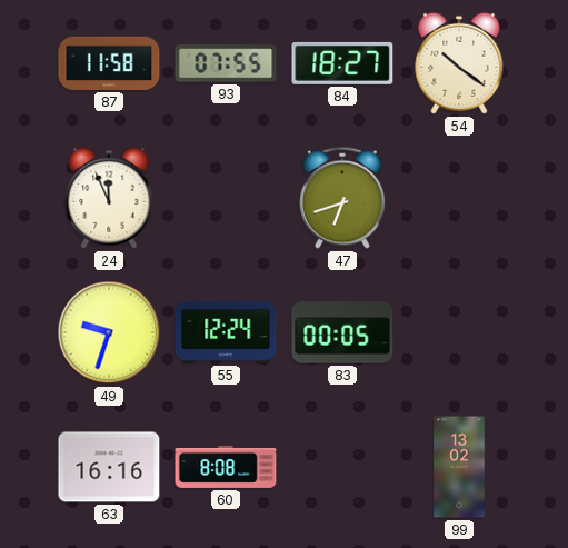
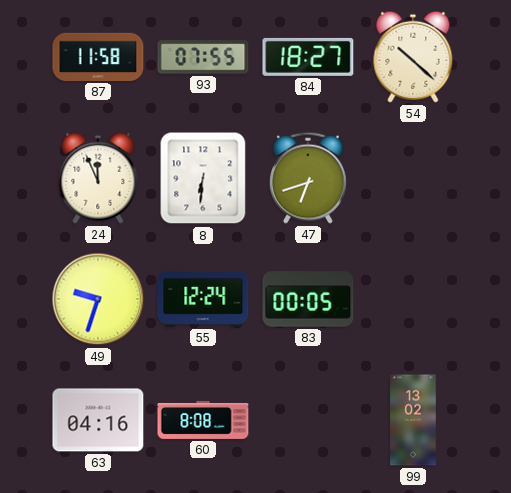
54: 10:21 -> 10:22
8: none -> 6:31
63: 16:16 -> 04:16
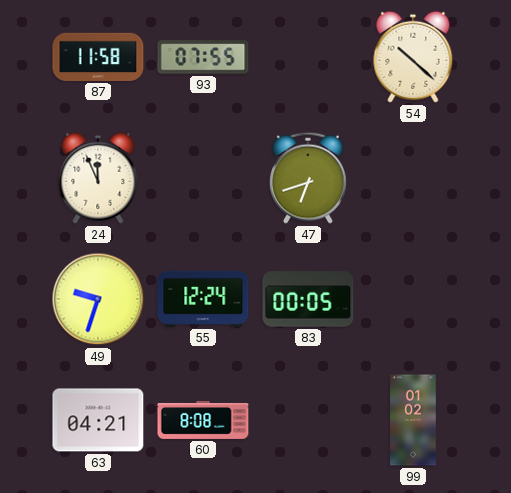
84: 18:27 -> none
8: 6:31 -> none
63: 04:16 -> 04:21
99: 13:02 -> 01:02
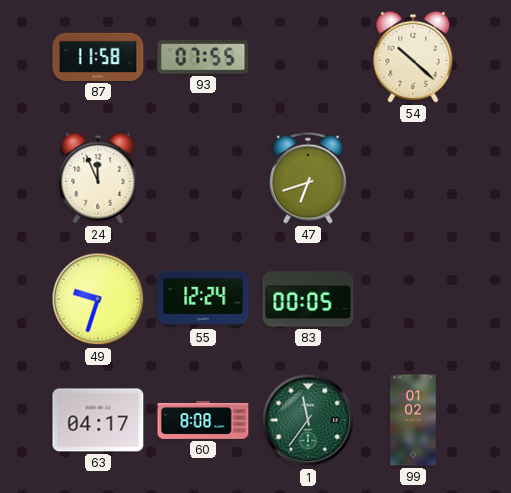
63: 04:21 -> 04:17
1: none -> 11:36
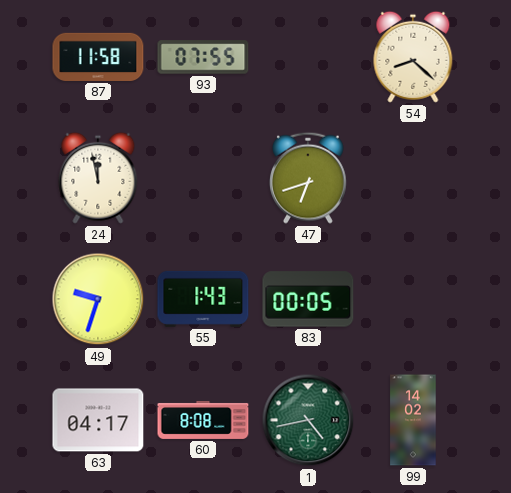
54: 10:22 -> 8:22
24: 11:56 -> 11:58
55: 12:24 -> 1:43
1: 11:36 -> 4:43
99: 01:02 -> 14:02
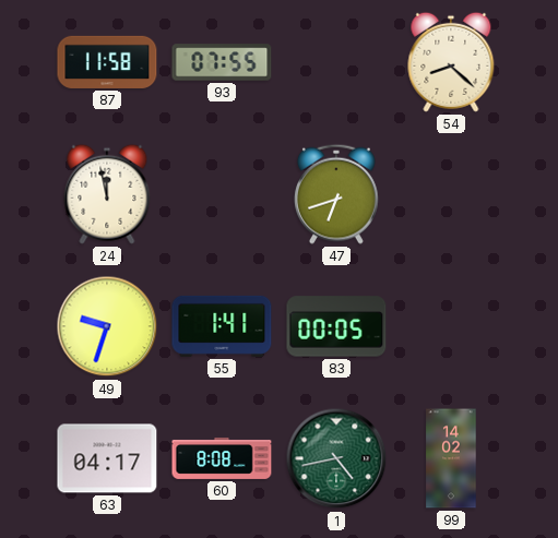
55: 1:43 -> 1:41
